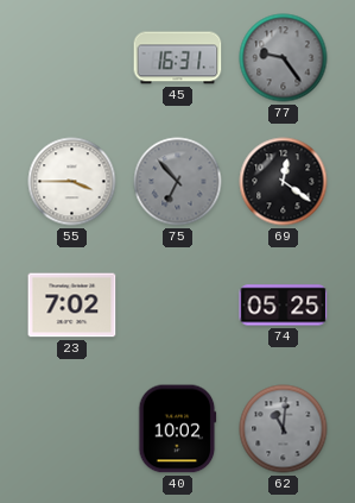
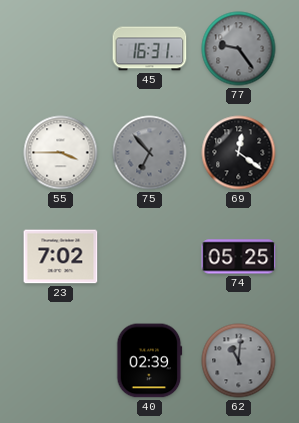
40: 10:02 -> 02:39
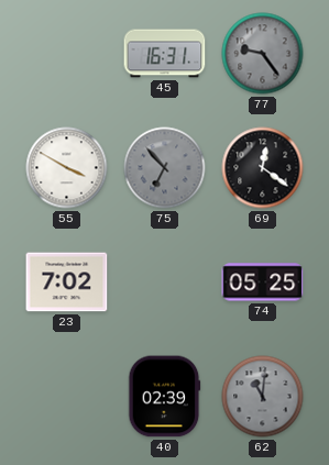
55: 3:45 -> 3:50
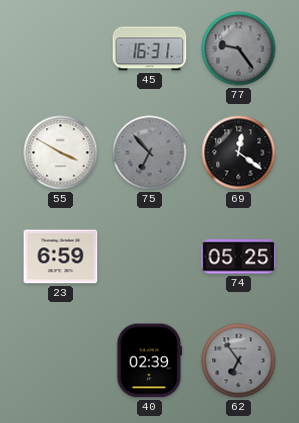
23: 7:02 -> 6:59
62: 11:01 -> 6:54
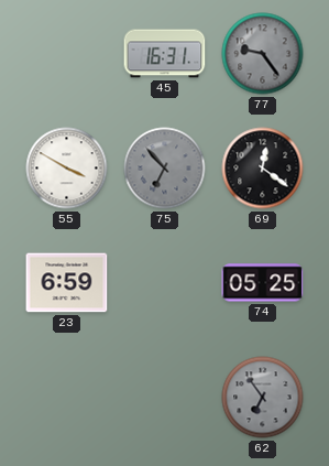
40: 02:39 -> none
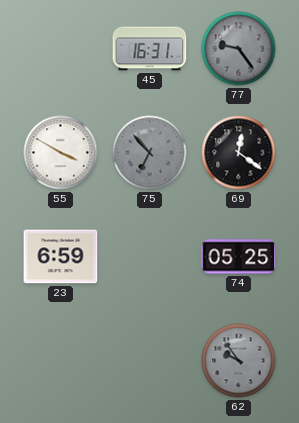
62: 6:54 -> 9:54
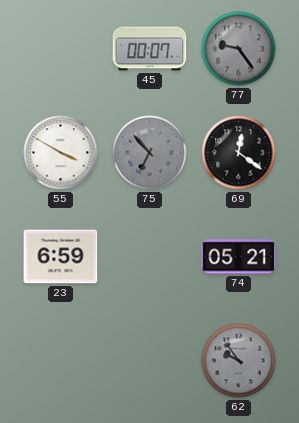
45: 16:31 -> 00:07
74: 05:25 -> 05:21
